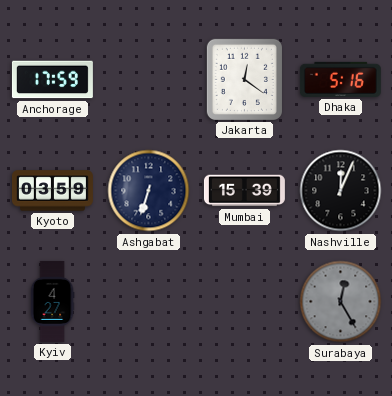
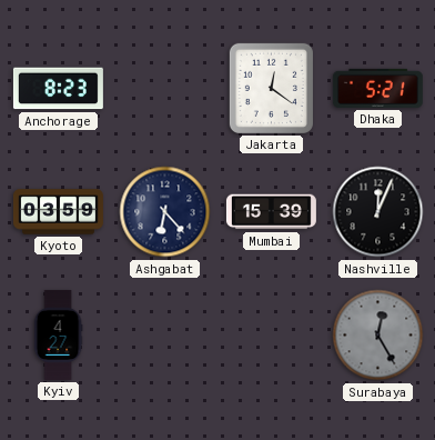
Anchorage: 17:59 -> 8:23
Dhaka: 5:16 -> 5:21
Ashgabat: 6:33 -> 6:23
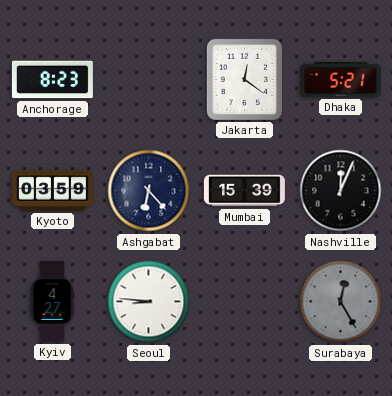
Seoul: none -> 8:46
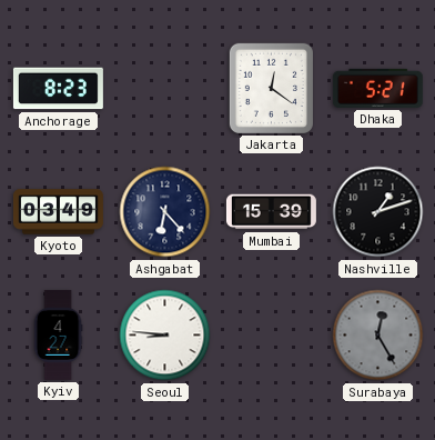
Kyoto: 03:59 -> 03:49
Nashville: 12:04 -> 1:12
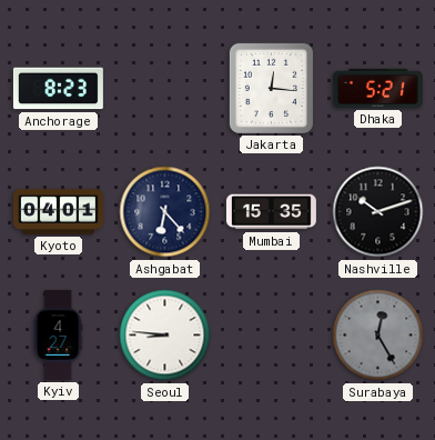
Jakarta: 12:21 -> 12:16
Kyoto: 03:49 -> 04:01
Mumbai: 15:39 -> 15:35
Nashville: 1:12 -> 10:12
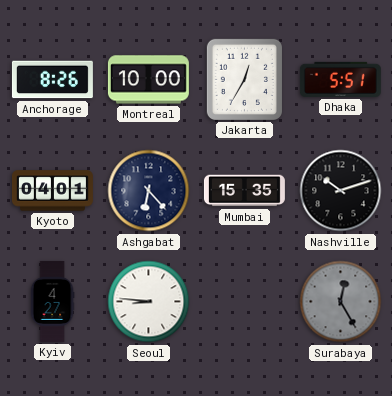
Anchorage: 8:23 -> 8:26
Montreal: none -> 10:00
Jakarta: 12:16 -> 12:35
Dhaka: 5:21 -> 5:51
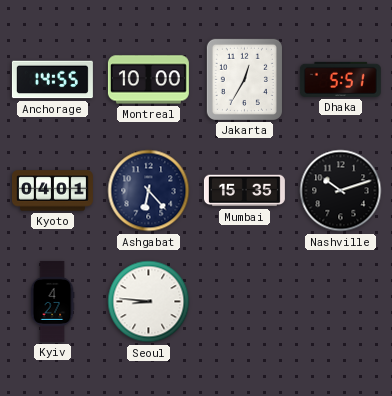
Anchorage: 8:26 -> 14:55
Surabaya: 12:25 -> none
